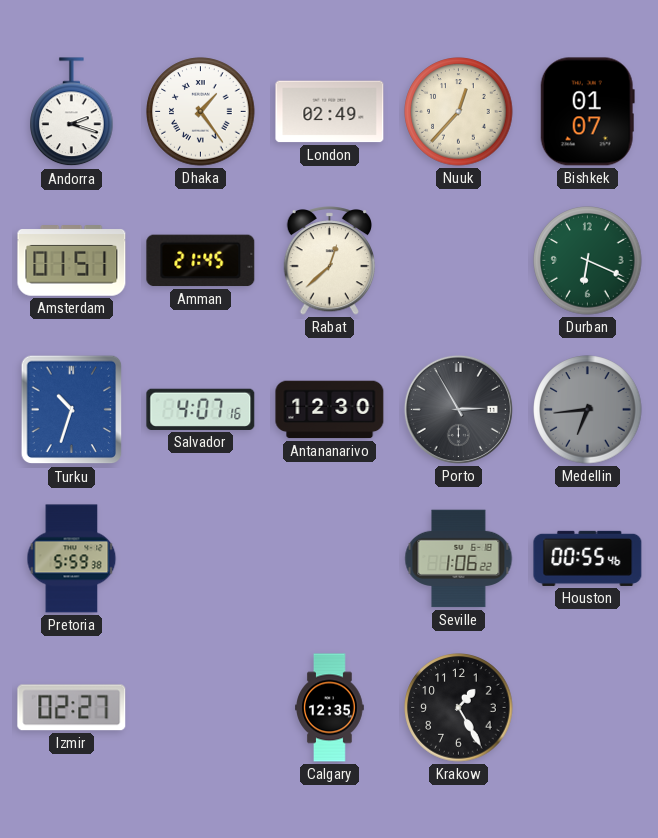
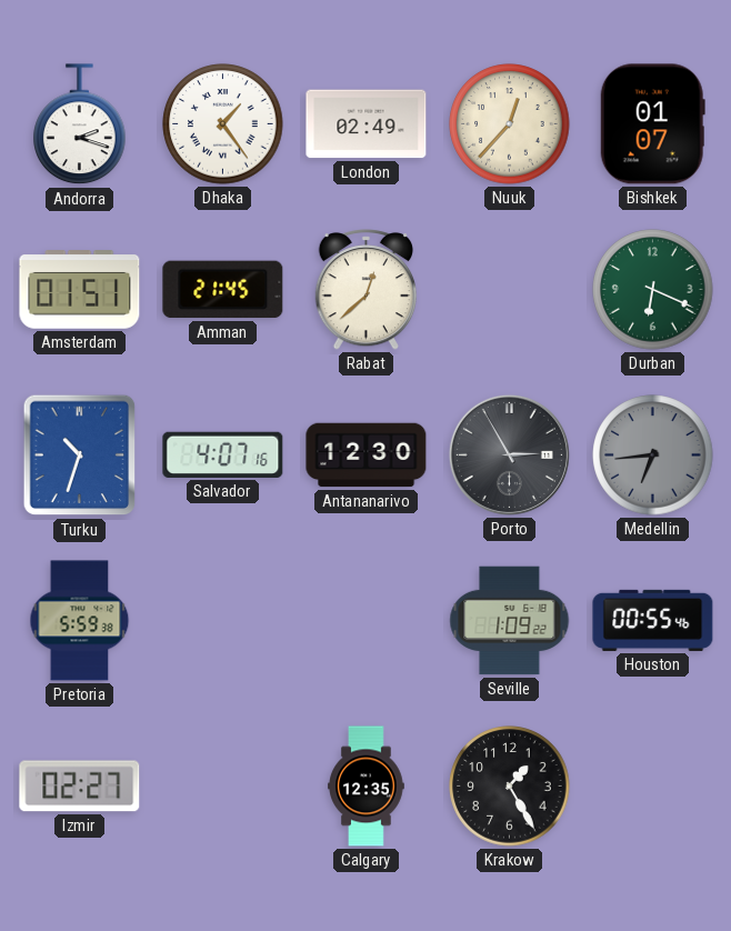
Seville: 1:06 -> 1:09
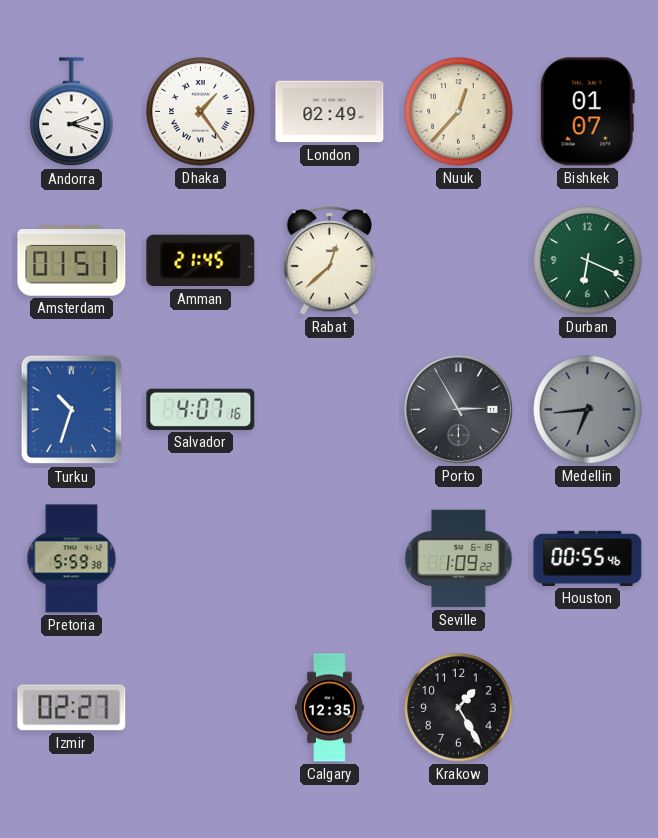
Antananarivo: 12:30 -> none
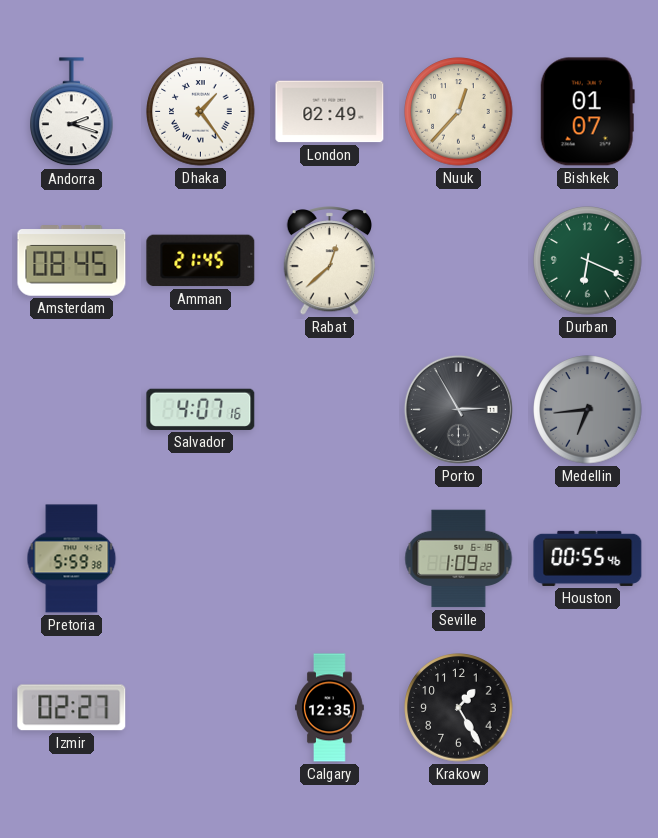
Amsterdam: 01:51 -> 08:45
Turku: 10:33 -> none
